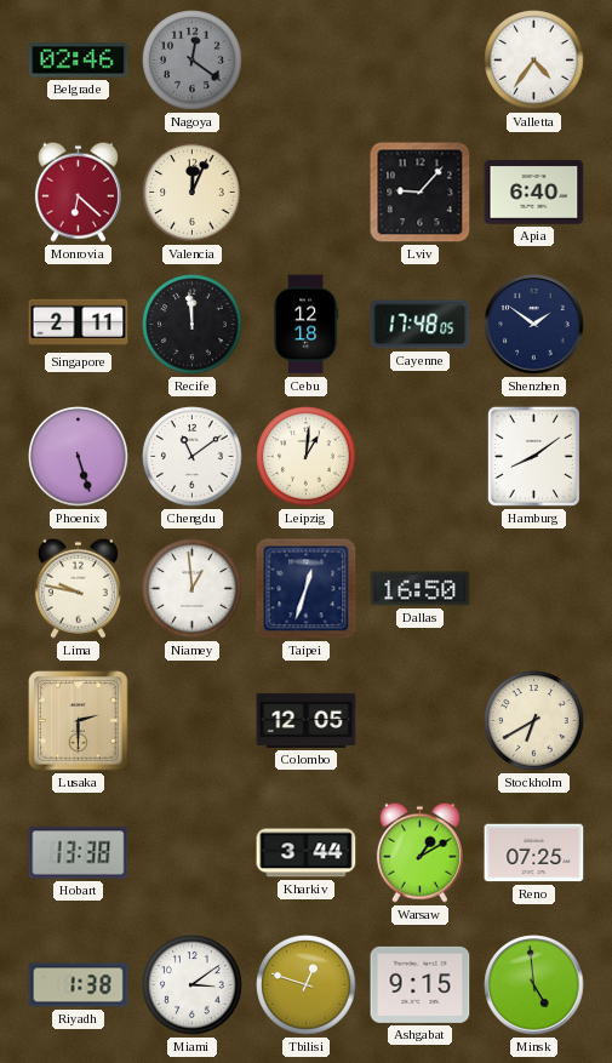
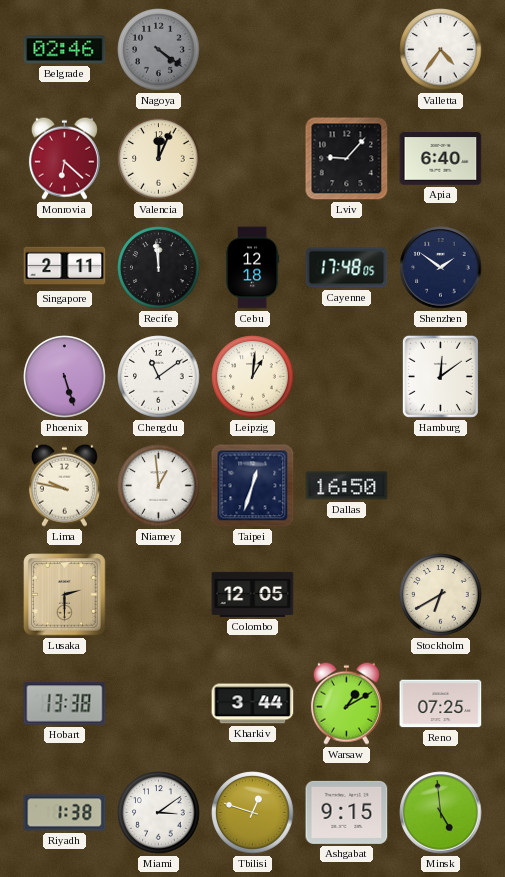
Nagoya: 12:21 -> 4:21
Hamburg: 8:09 -> 12:09
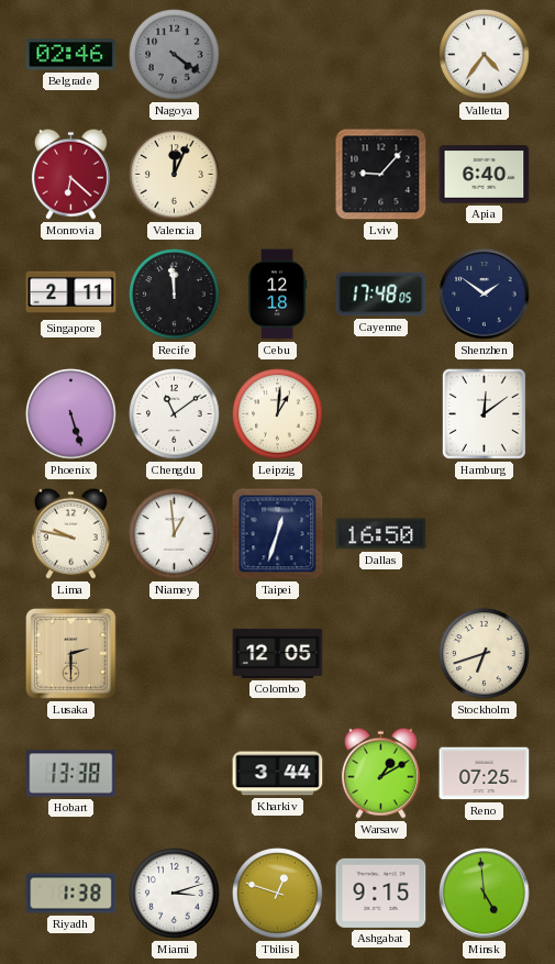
Stockholm: 6:40 -> 6:42
Miami: 3:09 -> 3:12
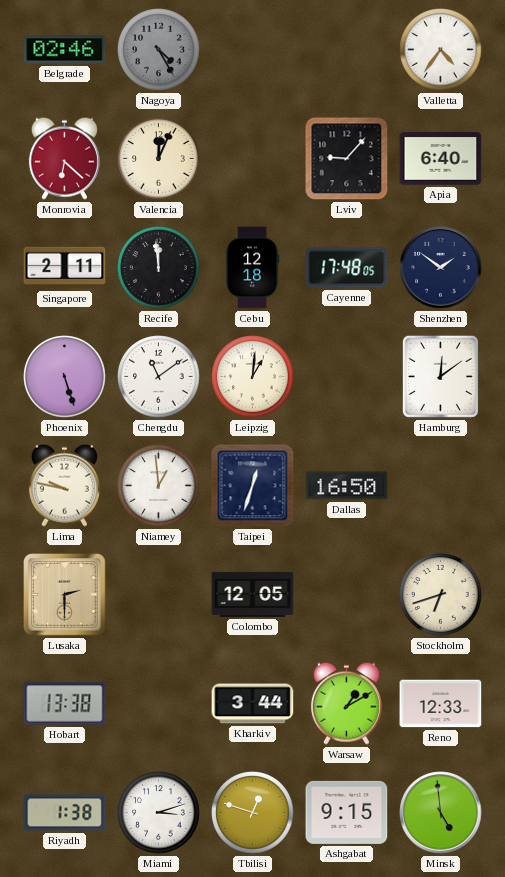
Nagoya: 4:21 -> 4:25
Reno: 07:25 -> 12:33
